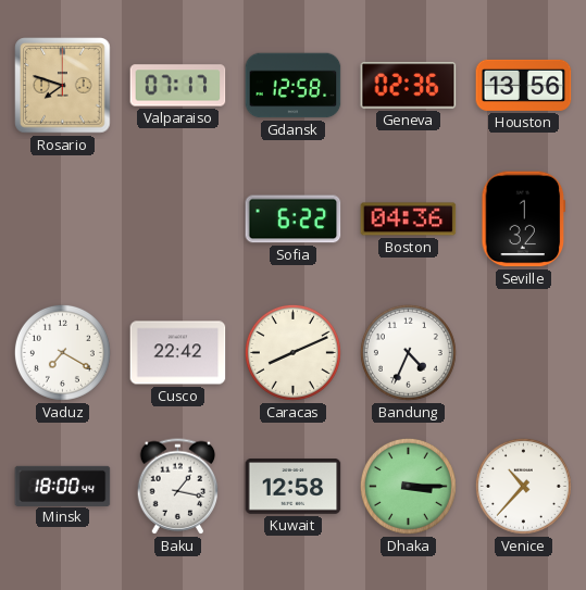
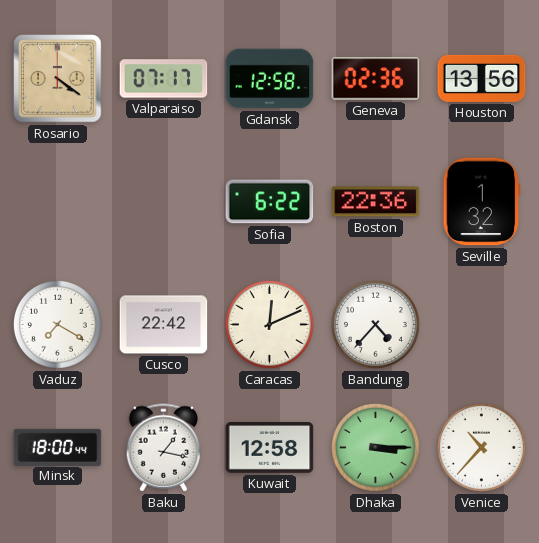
Rosario: 7:48 -> 4:21
Boston: 04:36 -> 22:36
Caracas: 8:11 -> 12:11
Bandung: 4:34 -> 4:37
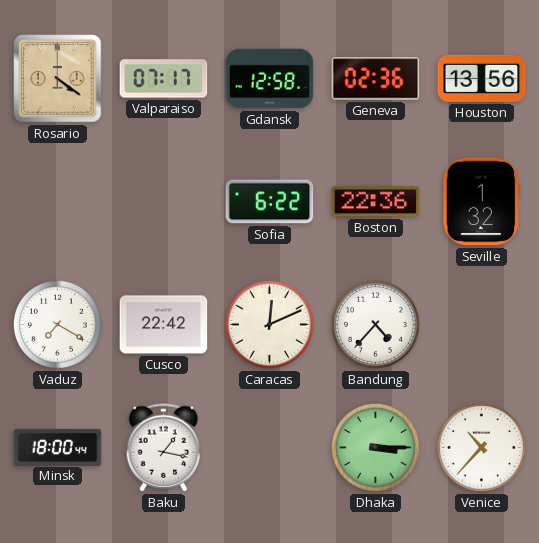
Kuwait: 12:58 -> none
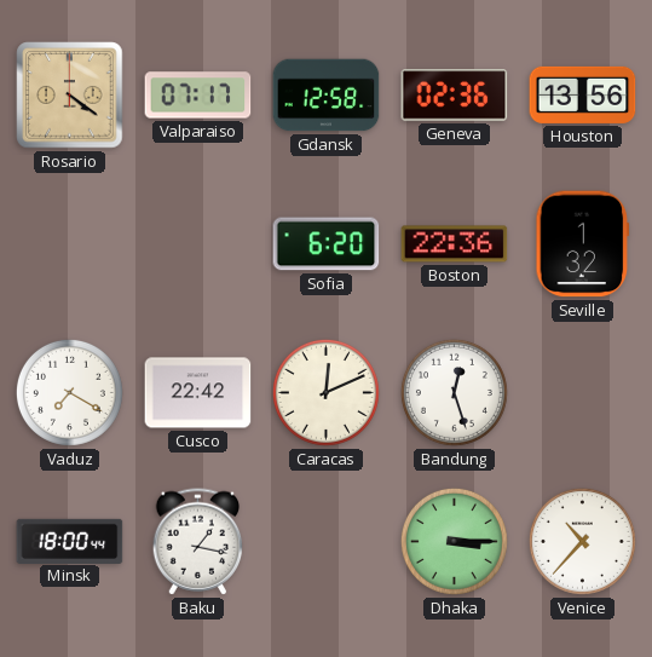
Sofia: 6:22 -> 6:20
Bandung: 4:37 -> 12:27
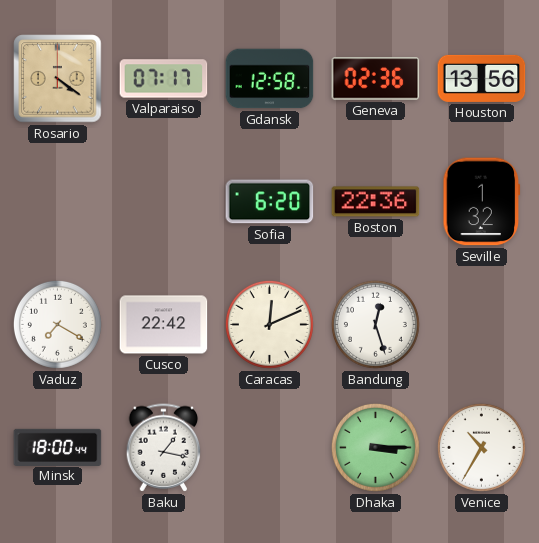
Venice: 10:37 -> 10:35
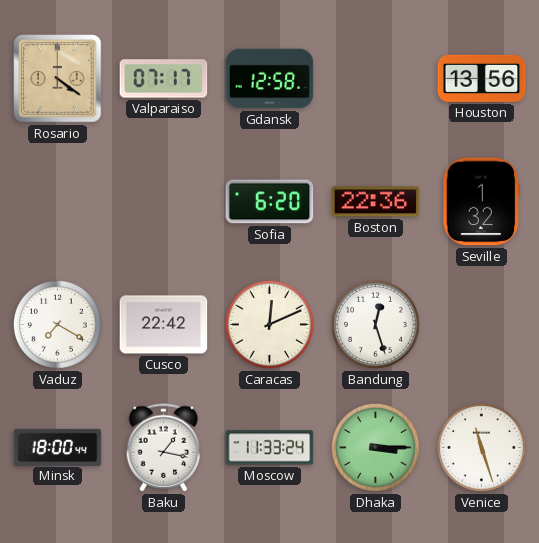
Geneva: 02:36 -> none
Moscow: none -> 11:33
Venice: 10:35 -> 11:27
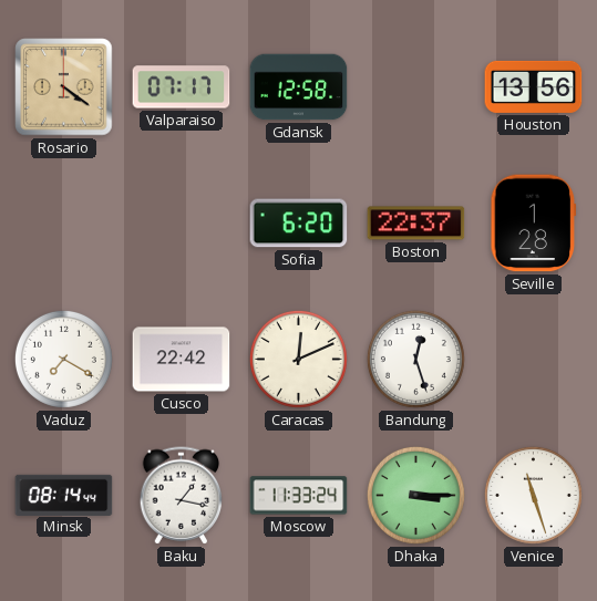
Boston: 22:36 -> 22:37
Seville: 1:32 -> 1:28
Minsk: 18:00 -> 08:14
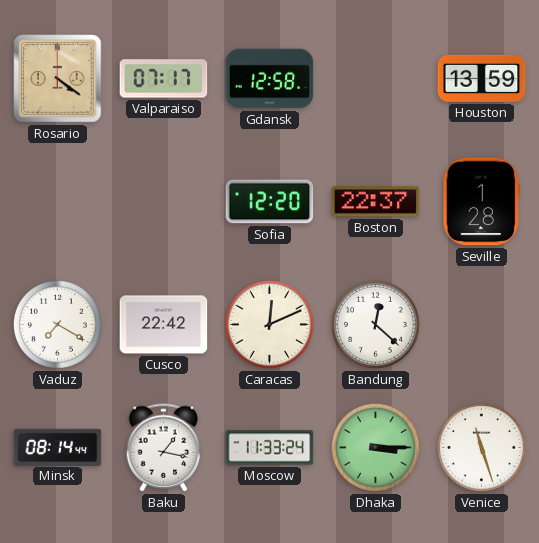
Houston: 13:56 -> 13:59
Sofia: 6:20 -> 12:20
Bandung: 12:27 -> 12:22
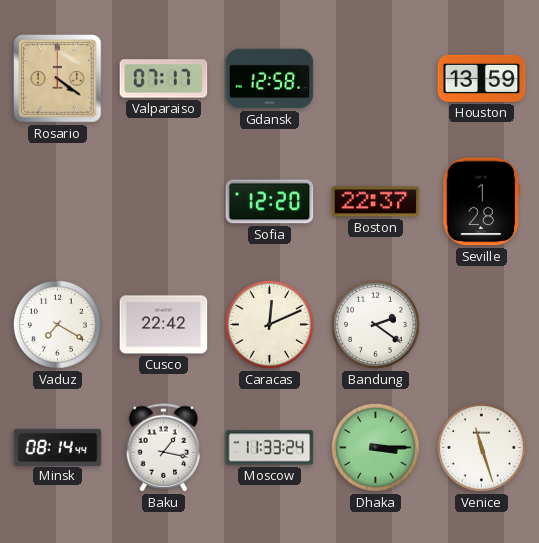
Bandung: 12:22 -> 2:21
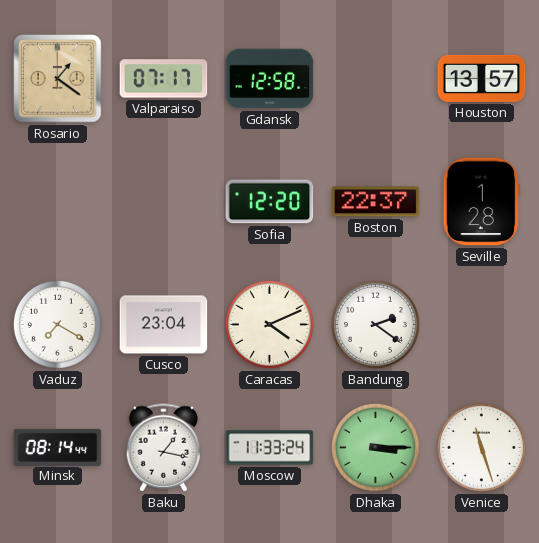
Rosario: 4:21 -> 1:21
Houston: 13:59 -> 13:57
Cusco: 22:42 -> 23:04
Caracas: 12:11 -> 4:11
